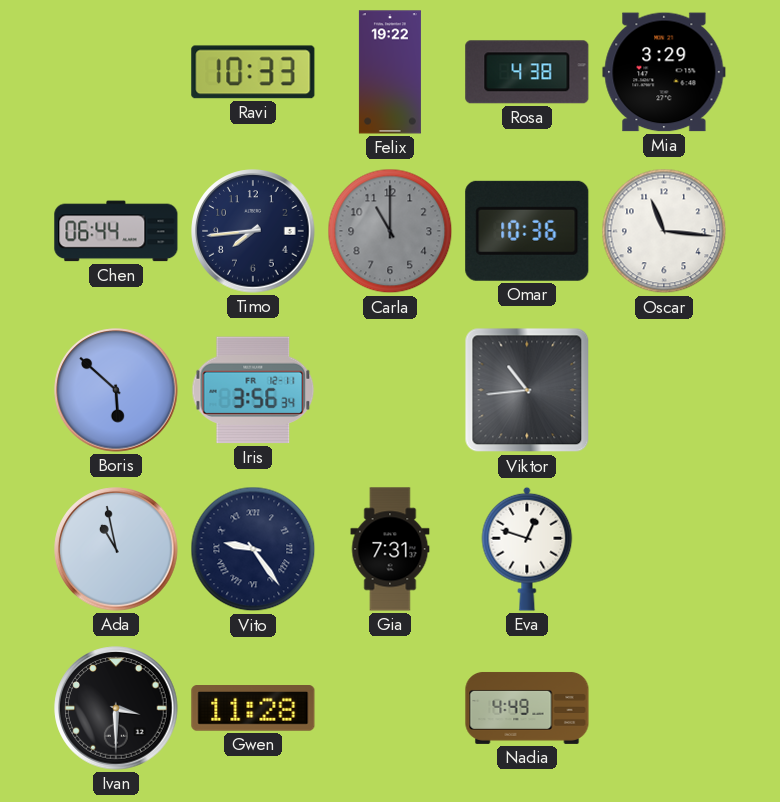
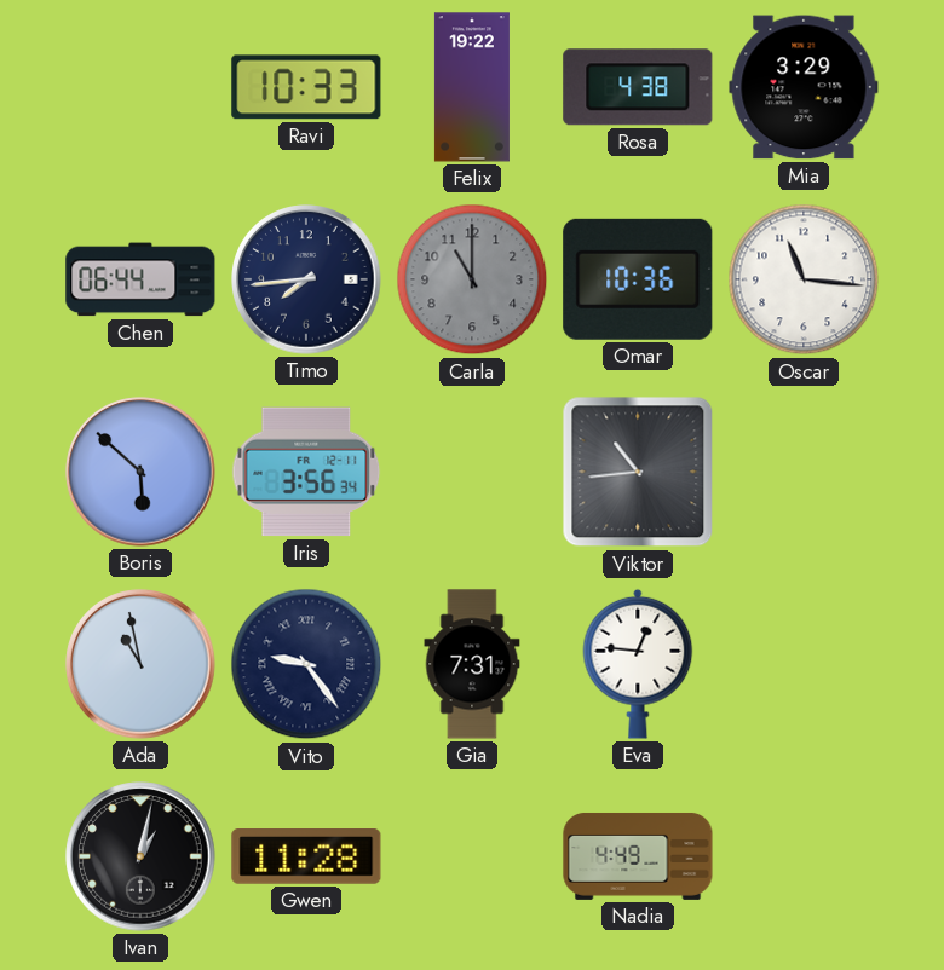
Eva: 12:48 -> 12:46
Ivan: 3:30 -> 1:02
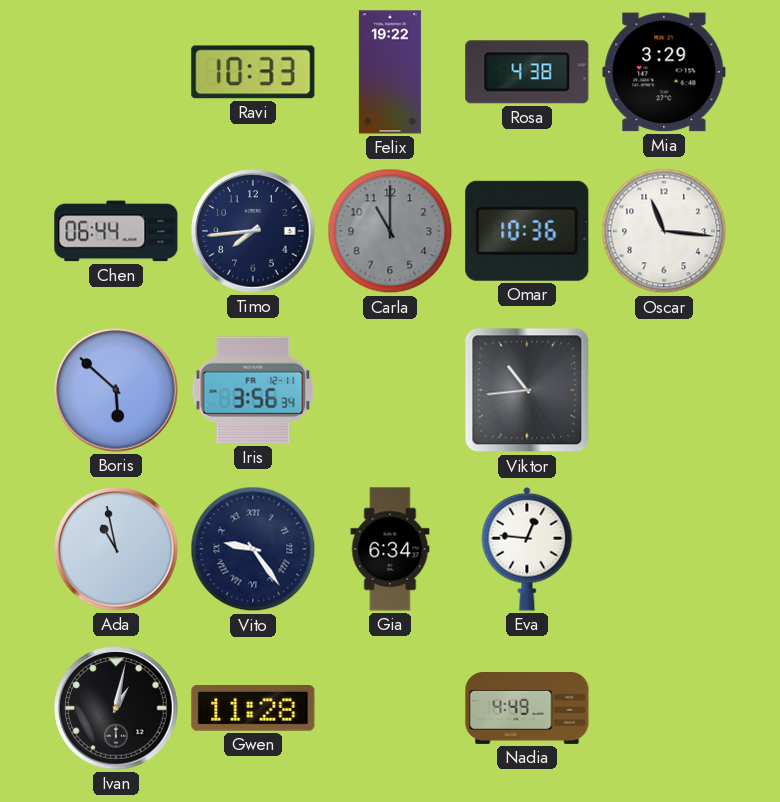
Gia: 7:31 -> 6:34
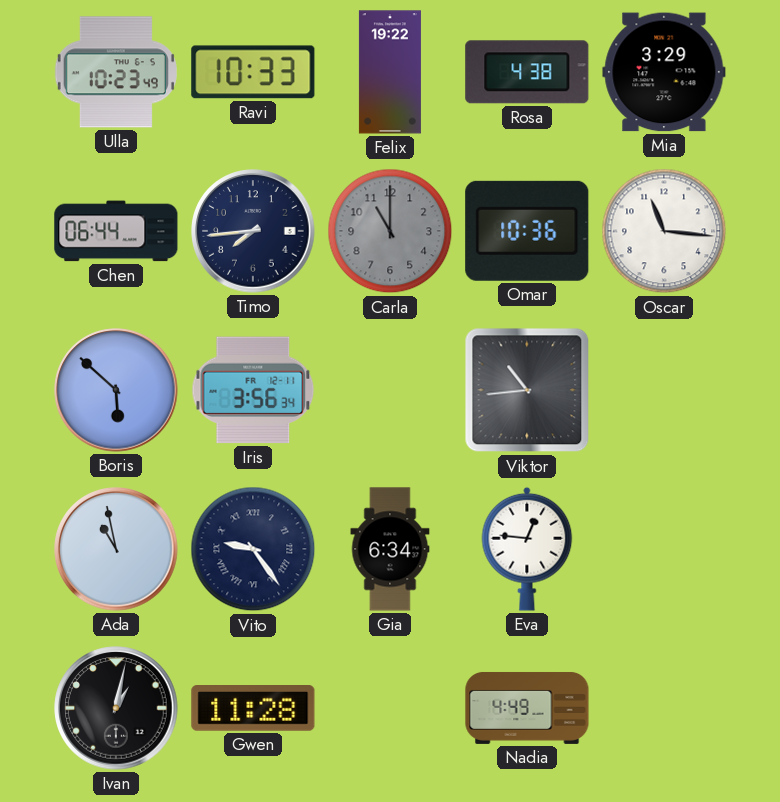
Ulla: none -> 10:23
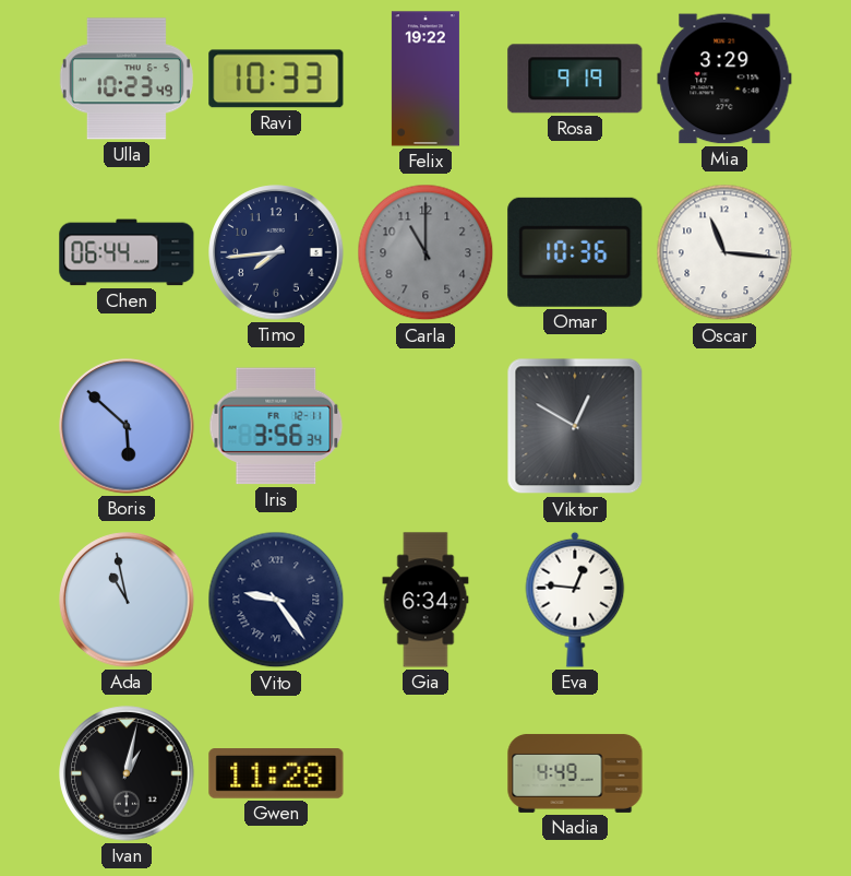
Rosa: 4:38 -> 9:19
Viktor: 10:44 -> 12:50
